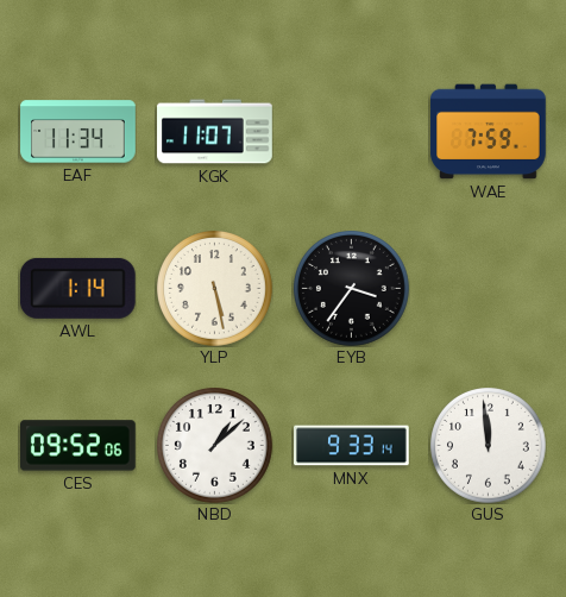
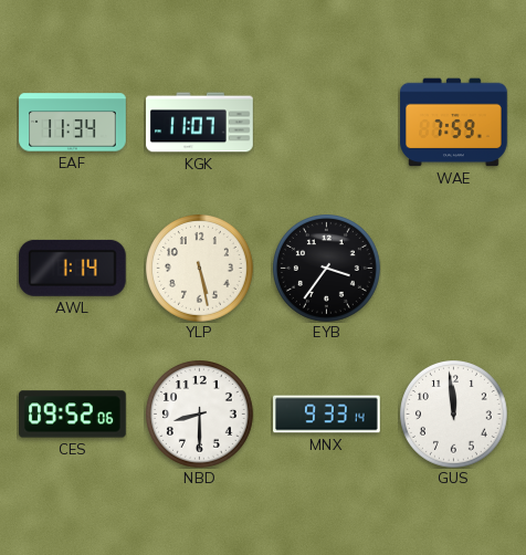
NBD: 1:08 -> 8:30
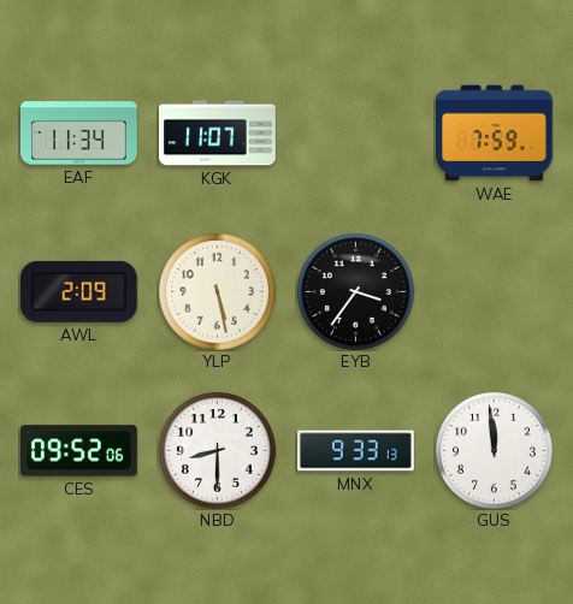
AWL: 1:14 -> 2:09
MNX: 9:33:14 -> 9:33:13
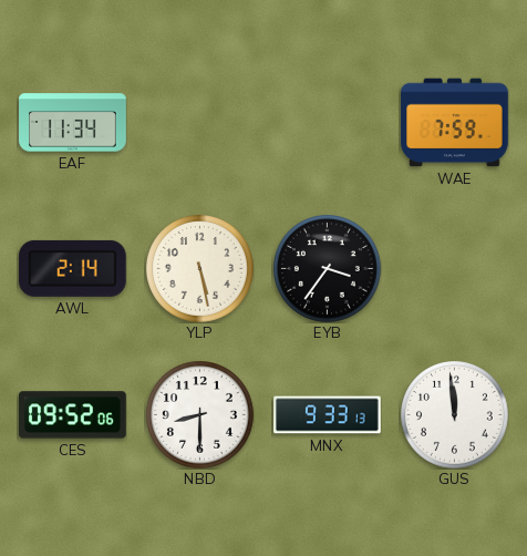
KGK: 11:07 -> none
AWL: 2:09 -> 2:14
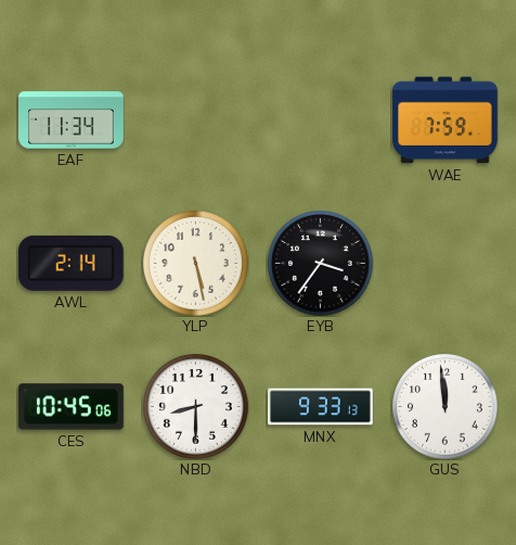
CES: 09:52 -> 10:45
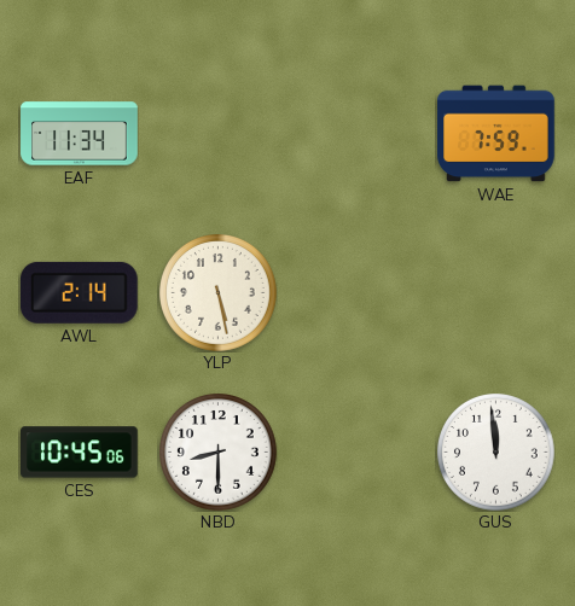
EYB: 3:36 -> none
MNX: 9:33 -> none
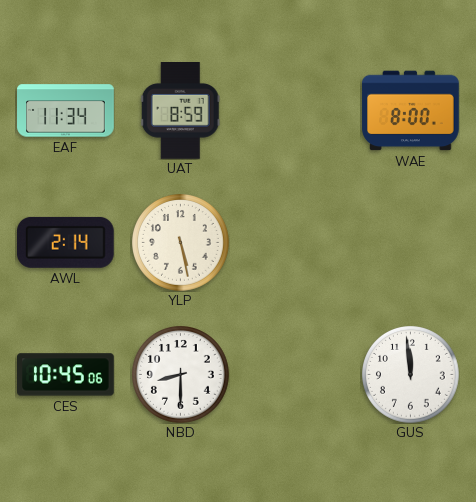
UAT: none -> 8:59
WAE: 7:59 -> 8:00
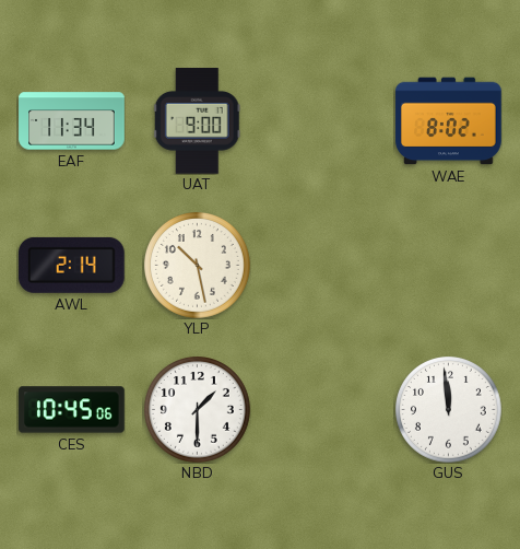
UAT: 8:59 -> 9:00
WAE: 8:00 -> 8:02
YLP: 5:28 -> 10:28
NBD: 8:30 -> 1:30
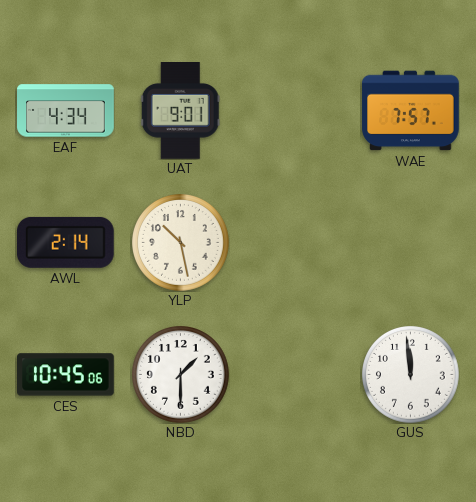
EAF: 11:34 -> 4:34
UAT: 9:00 -> 9:01
WAE: 8:02 -> 7:57
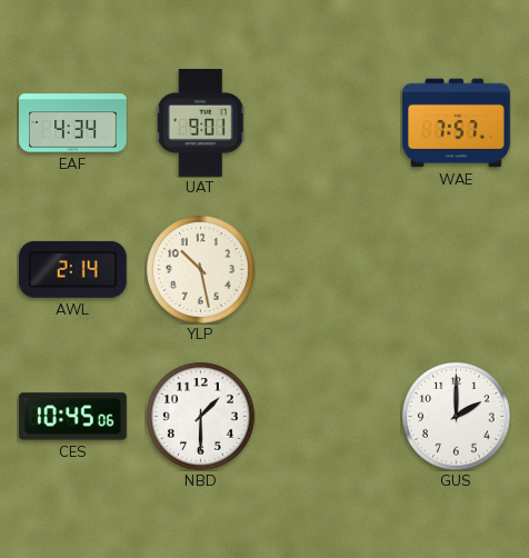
GUS: 11:59 -> 2:00
